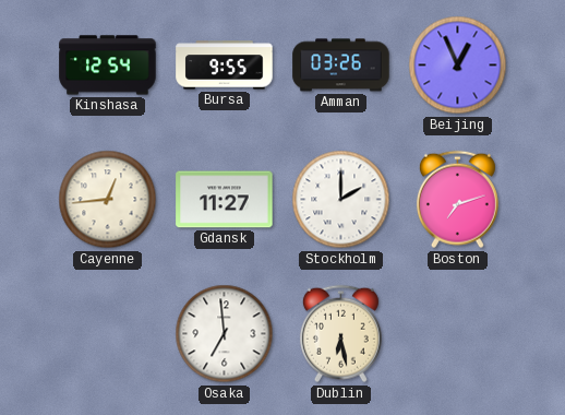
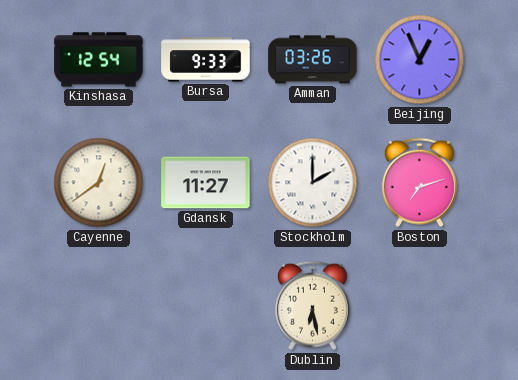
Bursa: 9:55 -> 9:33
Cayenne: 12:44 -> 12:39
Osaka: 6:59 -> none
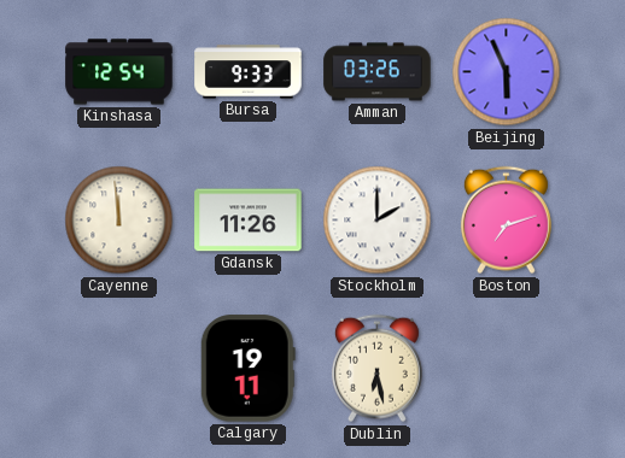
Beijing: 12:56 -> 5:56
Cayenne: 12:39 -> 11:59
Gdansk: 11:27 -> 11:26
Calgary: none -> 19:11
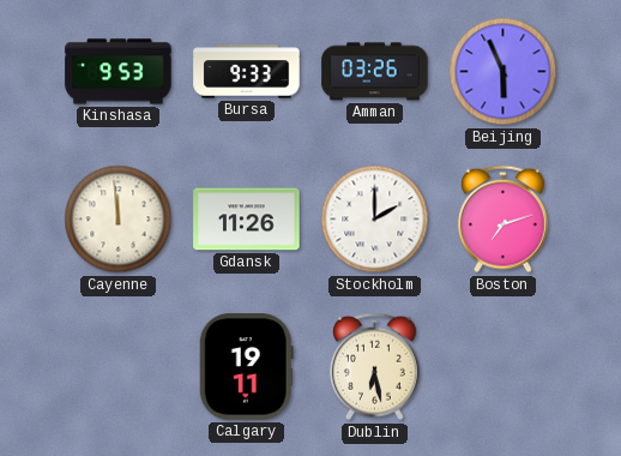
Kinshasa: 12:54 -> 9:53
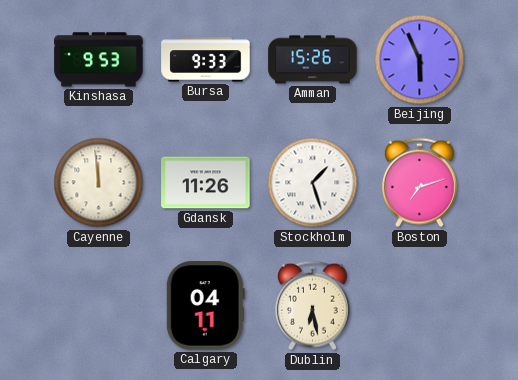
Amman: 03:26 -> 15:26
Stockholm: 2:00 -> 1:27
Calgary: 19:11 -> 04:11
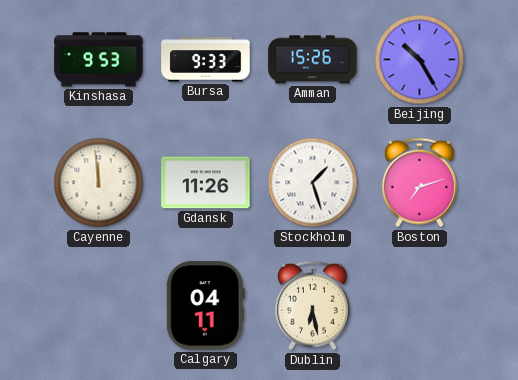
Beijing: 5:56 -> 10:25
